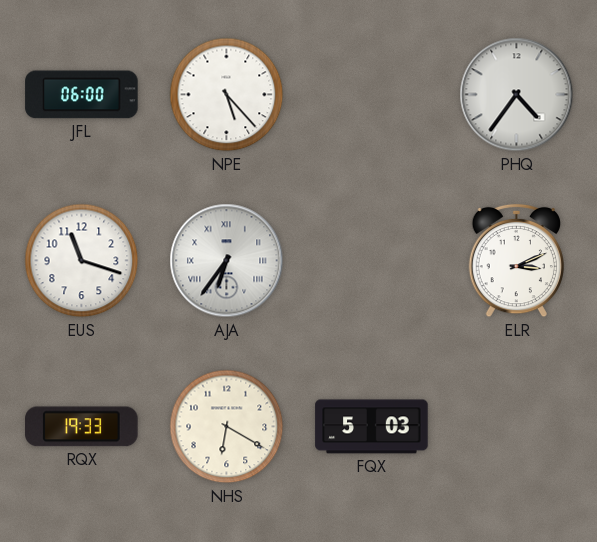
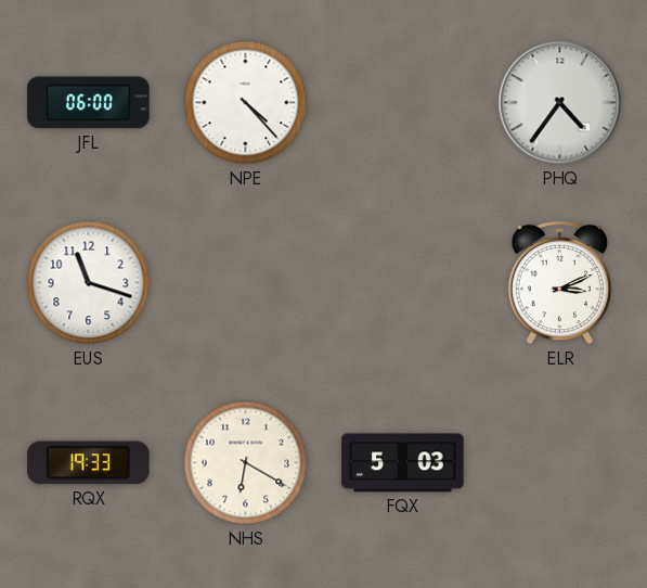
NPE: 5:23 -> 4:23
AJA: 6:36 -> none
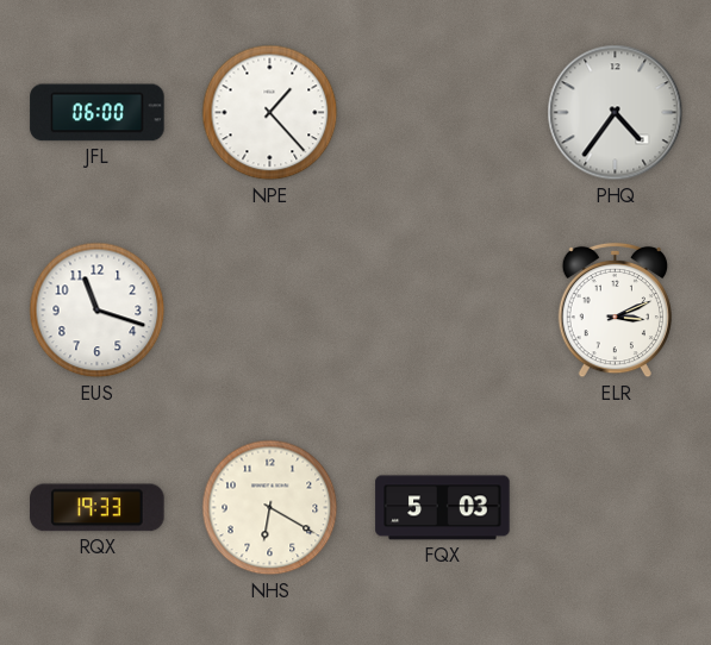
NPE: 4:23 -> 1:23
